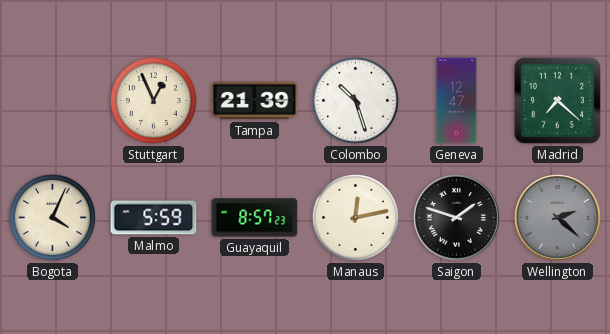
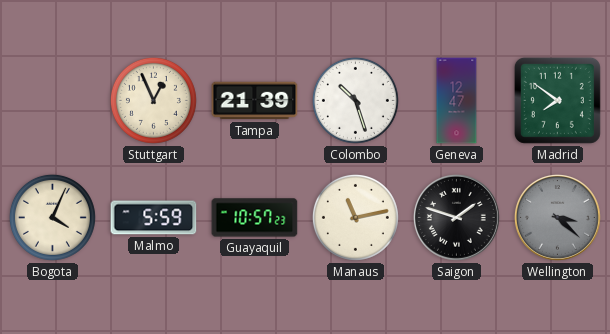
Madrid: 7:22 -> 7:51
Guayaquil: 8:57 -> 10:57
Manaus: 12:13 -> 11:13
Wellington: 2:22 -> 3:22
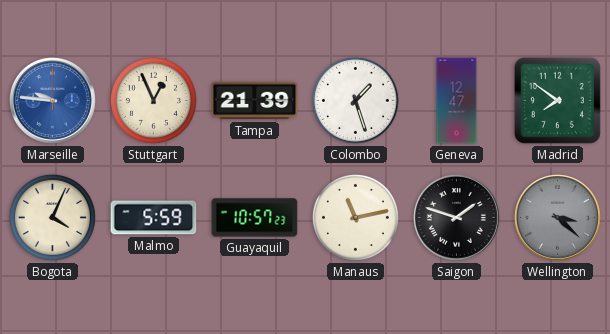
Marseille: none -> 9:46
Colombo: 10:27 -> 1:27
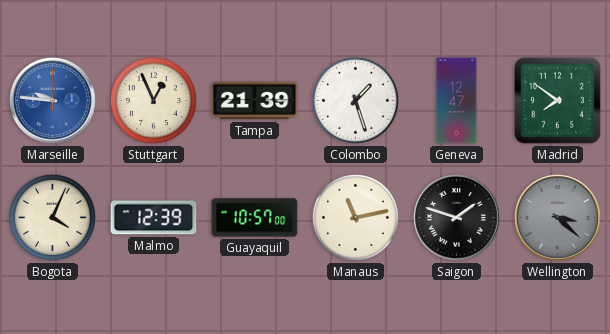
Malmo: 5:59 -> 12:39
Guayaquil: 10:57:23 -> 10:57:00
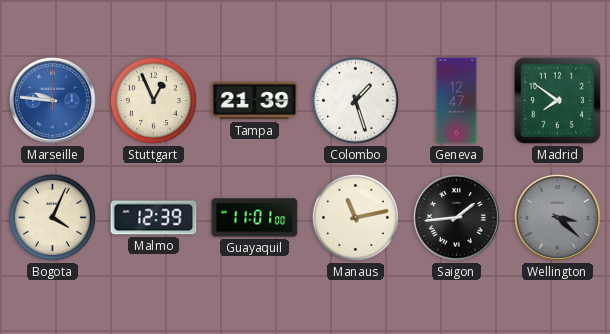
Guayaquil: 10:57 -> 11:01
Saigon: 1:48 -> 1:44
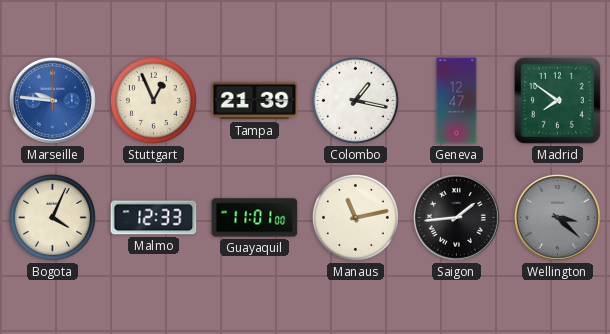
Colombo: 1:27 -> 1:17
Malmo: 12:39 -> 12:33
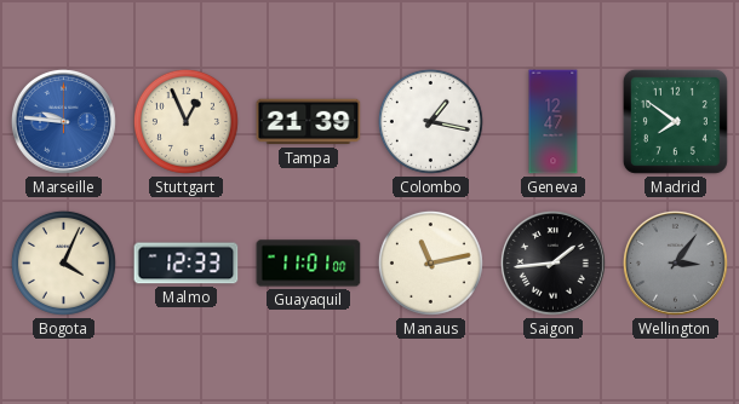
Wellington: 3:22 -> 3:06
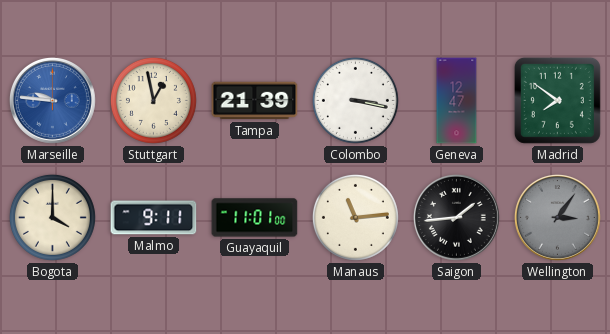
Stuttgart: 12:56 -> 12:58
Colombo: 1:17 -> 3:17
Bogota: 4:04 -> 4:00
Malmo: 12:33 -> 9:11
Manaus: 11:13 -> 11:14
